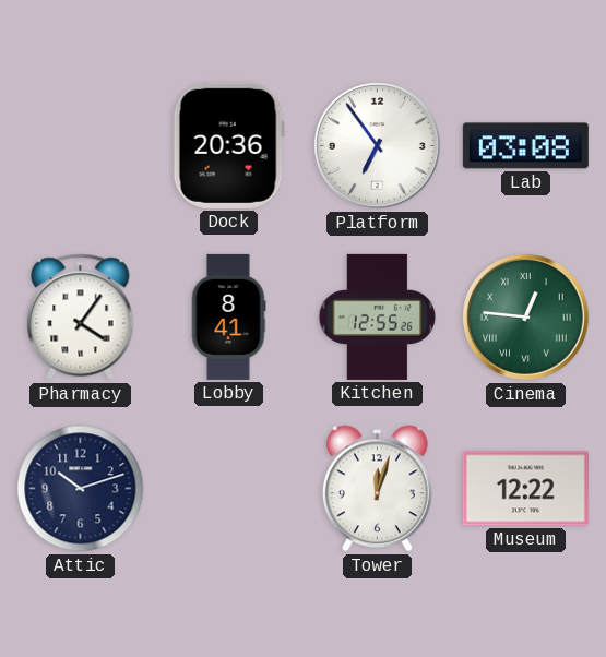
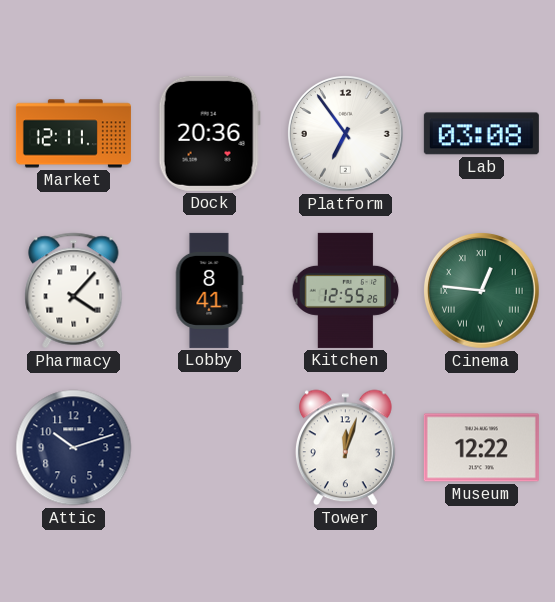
Market: none -> 12:11
Pharmacy: 4:06 -> 4:07
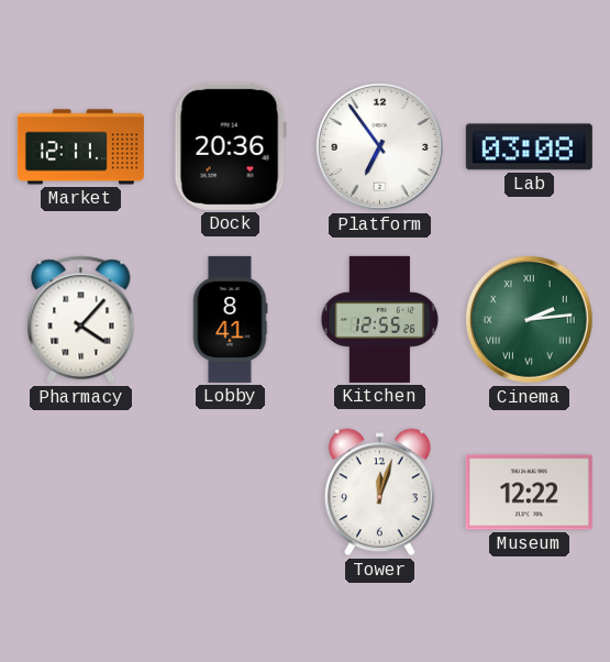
Cinema: 12:46 -> 2:14
Attic: 10:12 -> none
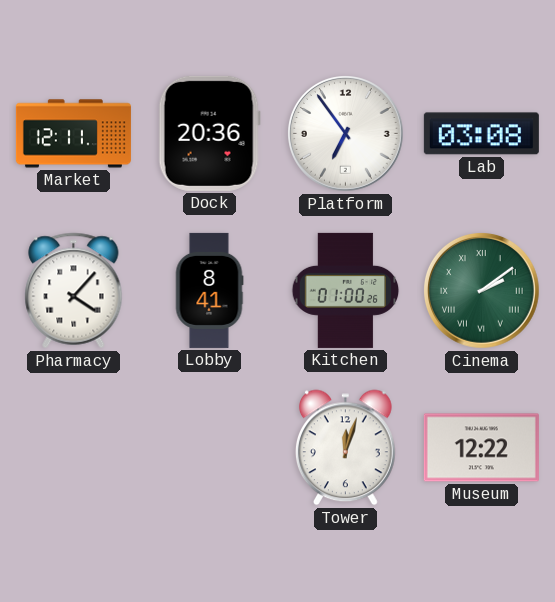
Kitchen: 12:55 -> 01:00
Cinema: 2:14 -> 2:09
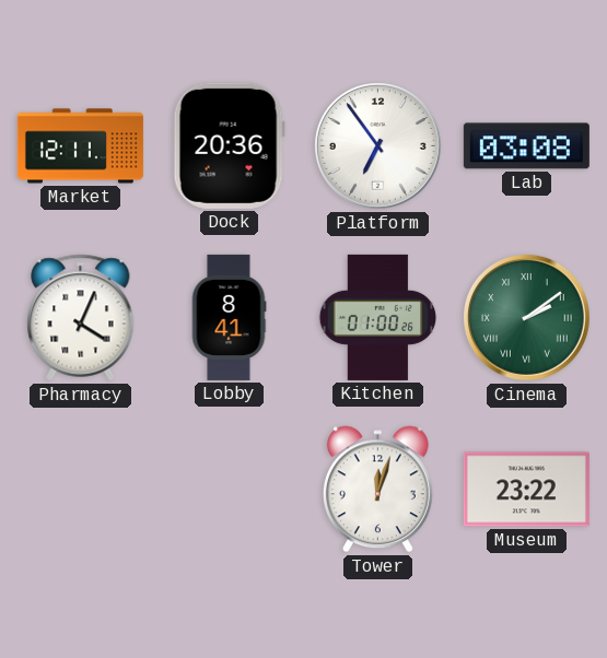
Pharmacy: 4:07 -> 4:04
Museum: 12:22 -> 23:22
